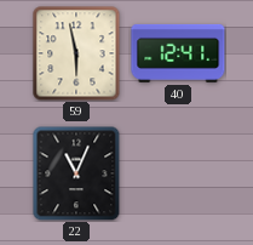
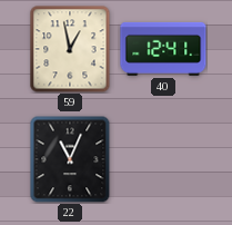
59: 5:58 -> 12:58
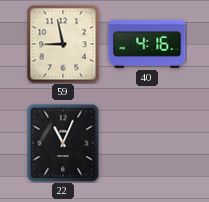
59: 12:58 -> 8:58
40: 12:41 -> 4:16
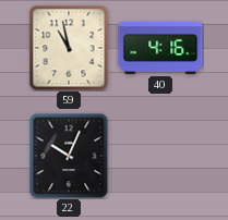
59: 8:58 -> 10:58
22: 11:04 -> 10:04
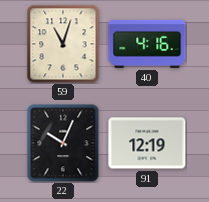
59: 10:58 -> 11:03
91: none -> 12:19
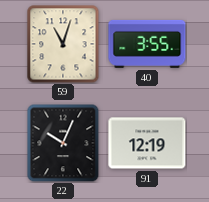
40: 4:16 -> 3:55
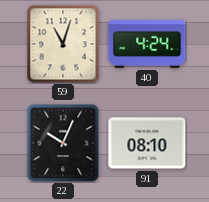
40: 3:55 -> 4:24
91: 12:19 -> 08:10
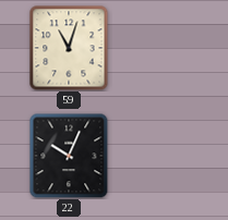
40: 4:24 -> none
91: 08:10 -> none
